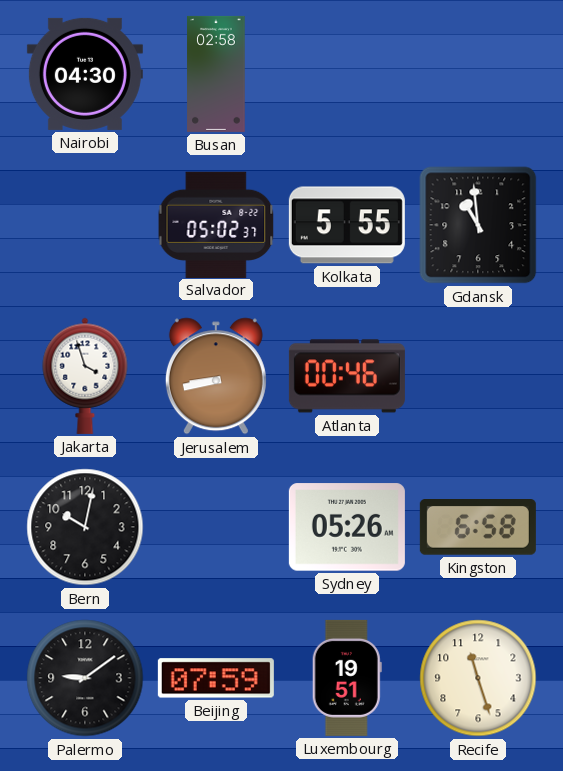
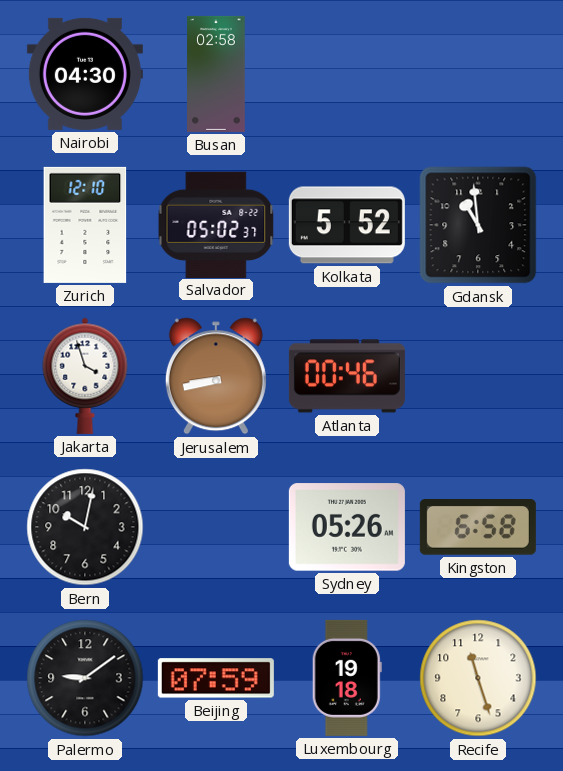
Zurich: none -> 12:10
Kolkata: 5:55 -> 5:52
Luxembourg: 19:51 -> 19:18
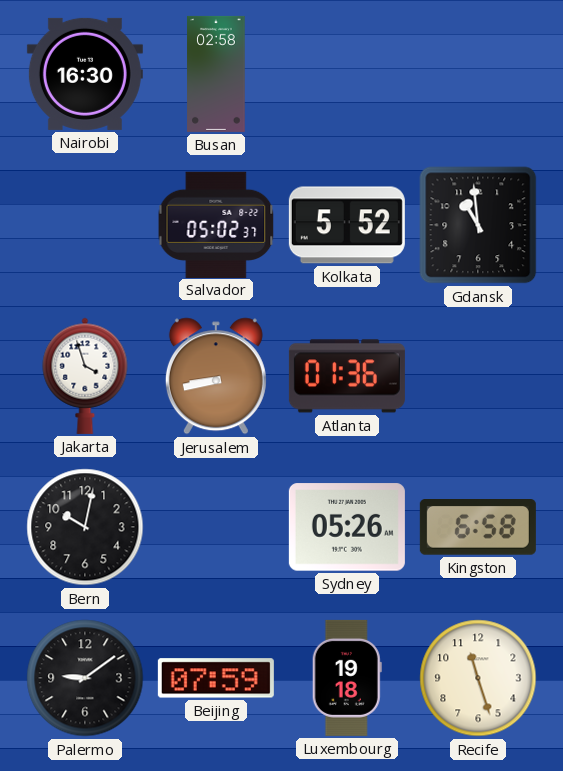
Nairobi: 04:30 -> 16:30
Zurich: 12:10 -> none
Atlanta: 00:46 -> 01:36
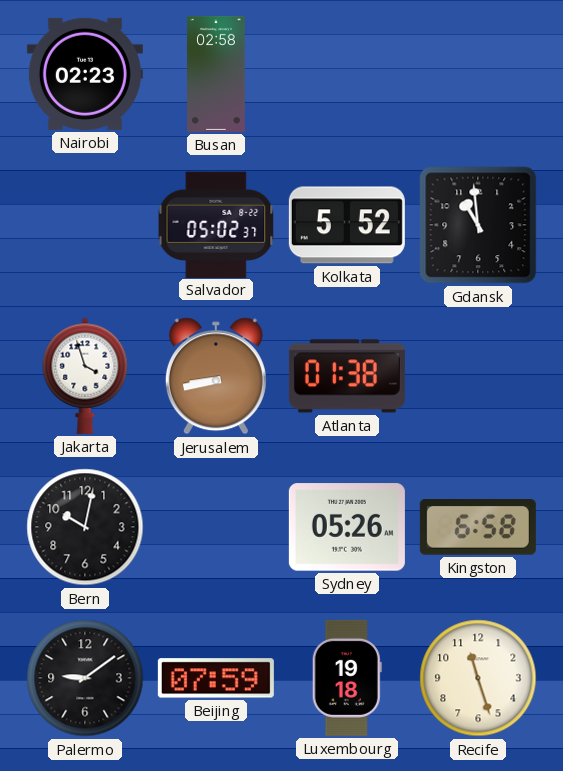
Nairobi: 16:30 -> 02:23
Atlanta: 01:36 -> 01:38
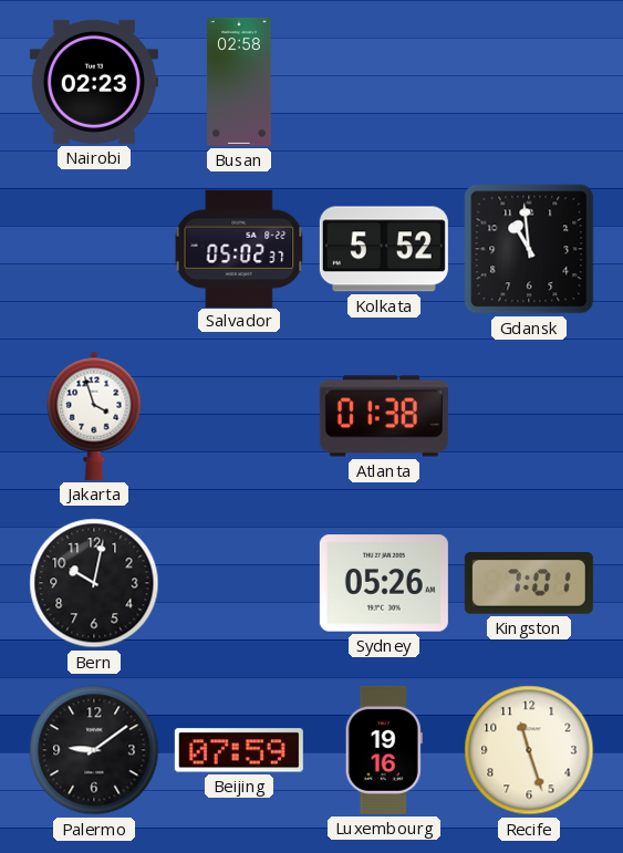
Jerusalem: 8:43 -> none
Kingston: 6:58 -> 7:01
Luxembourg: 19:18 -> 19:16
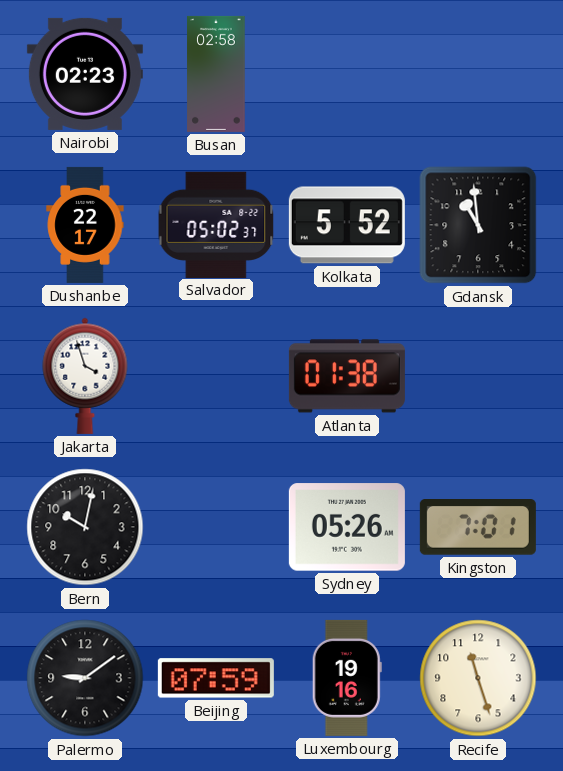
Dushanbe: none -> 22:17
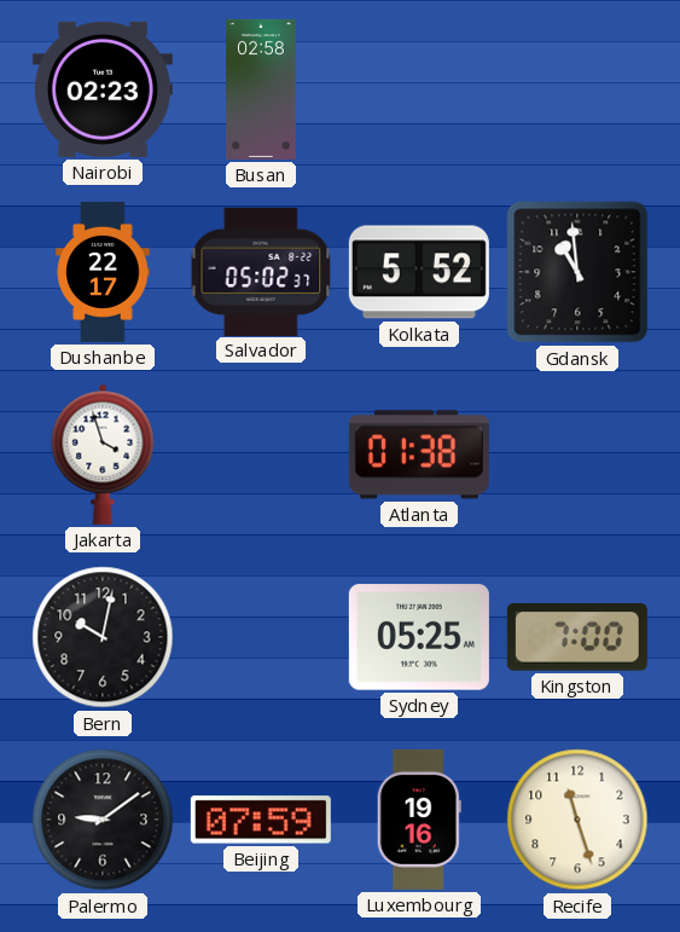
Sydney: 05:26 -> 05:25
Kingston: 7:01 -> 7:00
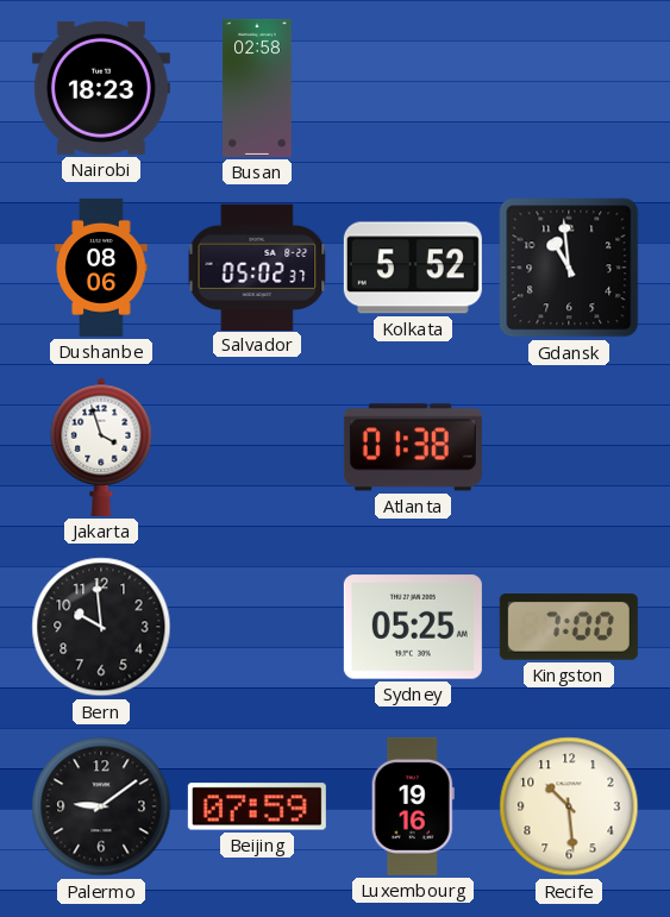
Nairobi: 02:23 -> 18:23
Dushanbe: 22:17 -> 08:06
Bern: 10:02 -> 9:59
Recife: 11:27 -> 10:29
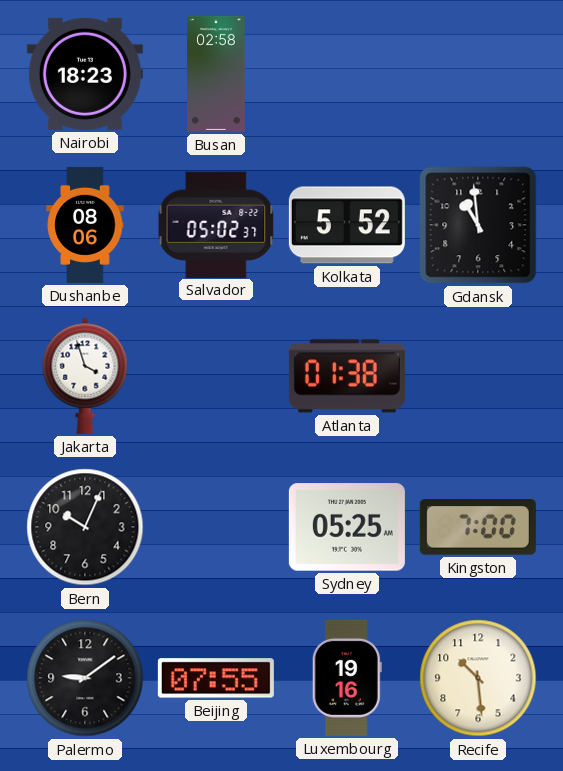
Bern: 9:59 -> 10:04
Beijing: 07:59 -> 07:55
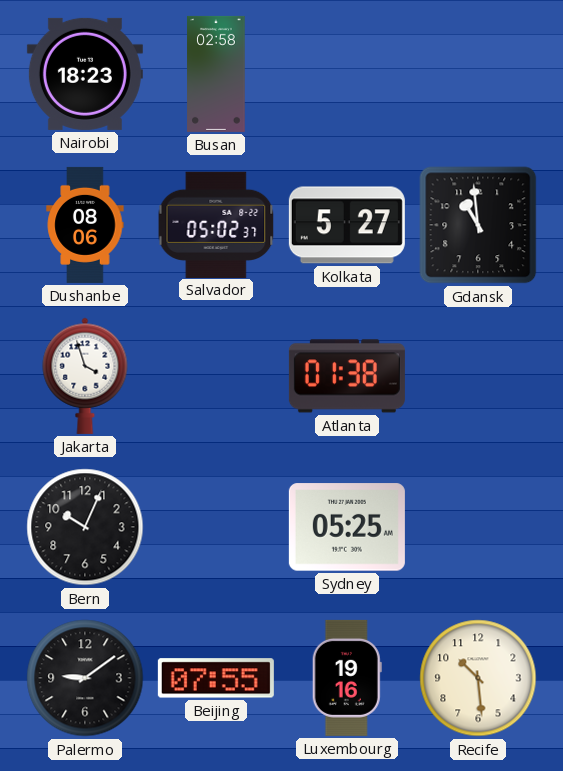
Kolkata: 5:52 -> 5:27
Kingston: 7:00 -> none
